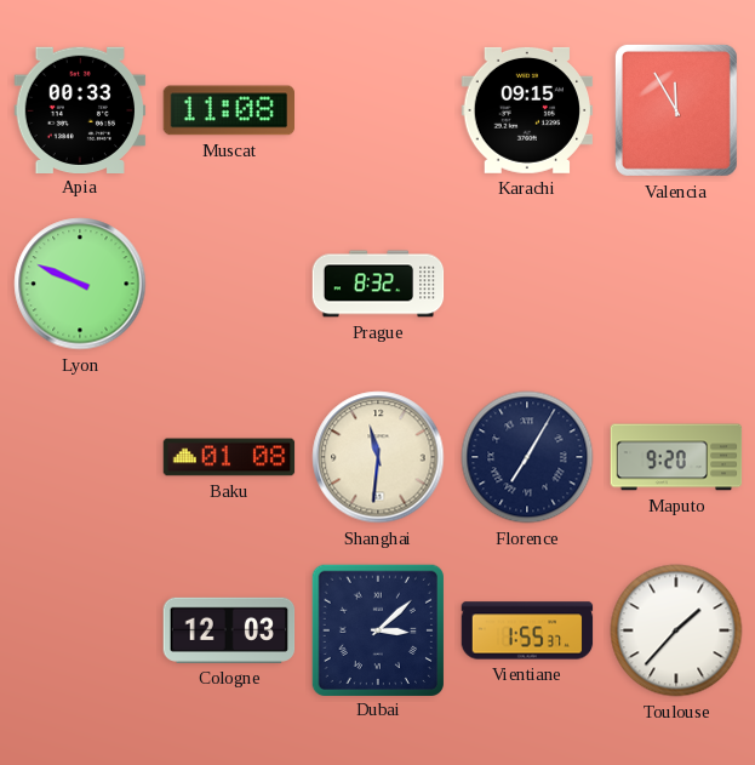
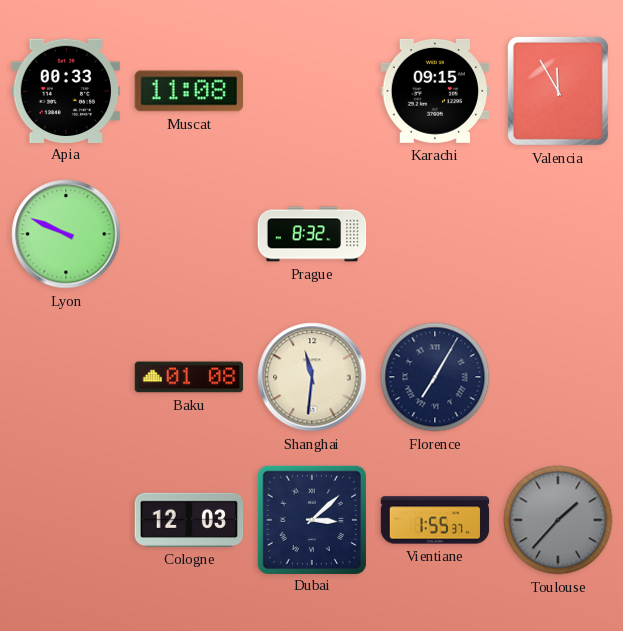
Maputo: 9:20 -> none
Toulouse dial: white -> grey
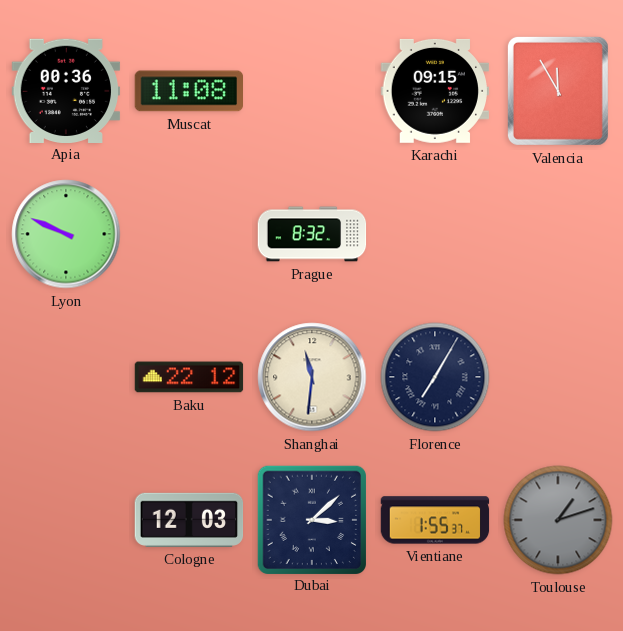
Apia: 00:33 -> 00:36
Baku: 01:08 -> 22:12
Toulouse: 1:37 -> 1:12
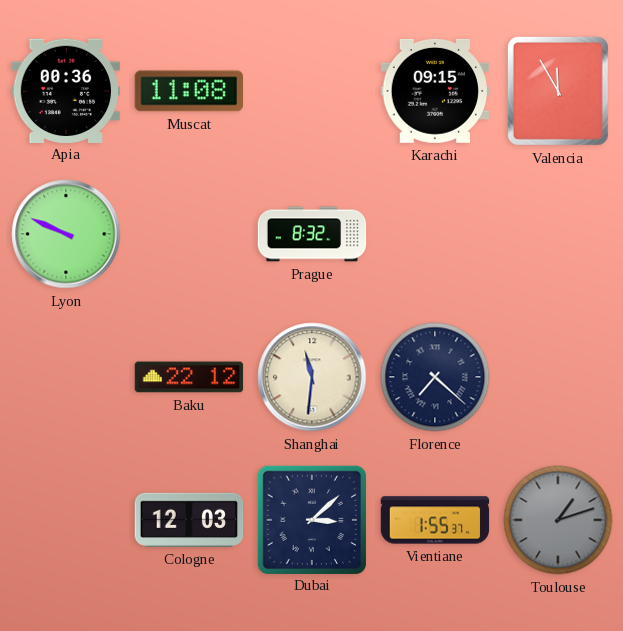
Florence: 7:05 -> 7:22
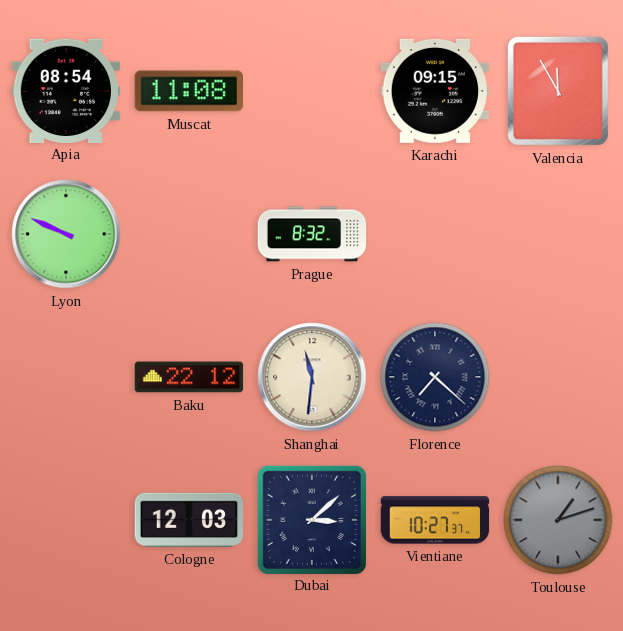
Apia: 00:36 -> 08:54
Vientiane: 1:55 -> 10:27
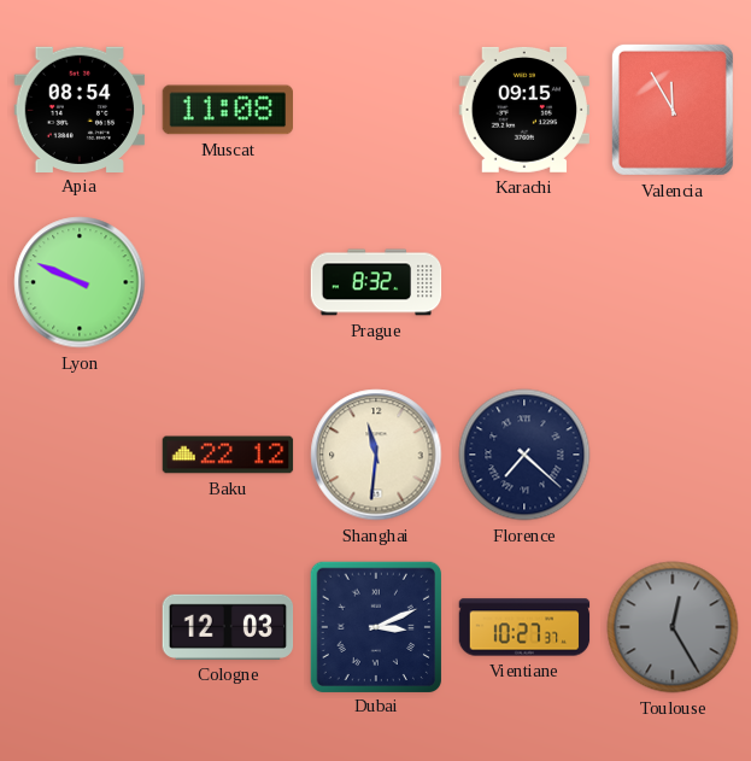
Dubai: 3:08 -> 3:11
Toulouse: 1:12 -> 12:25
